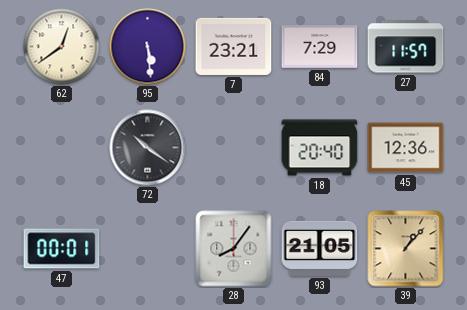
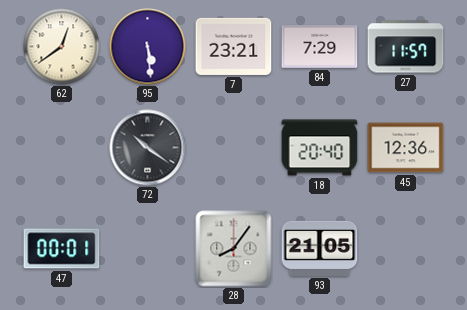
39: 1:07 -> none
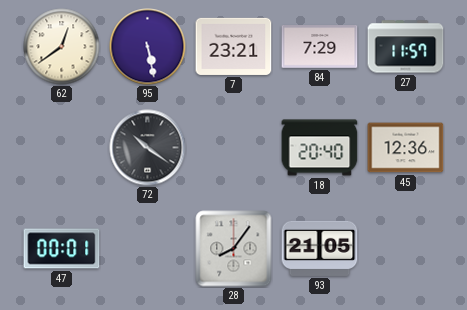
95: 5:29 -> 5:28
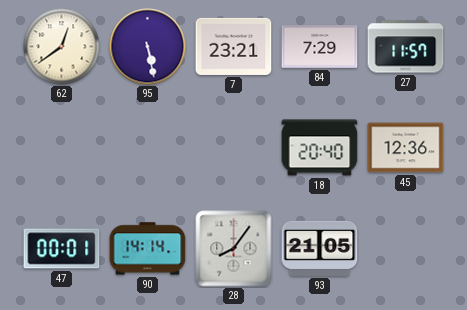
72: 10:21 -> none
90: none -> 14:14
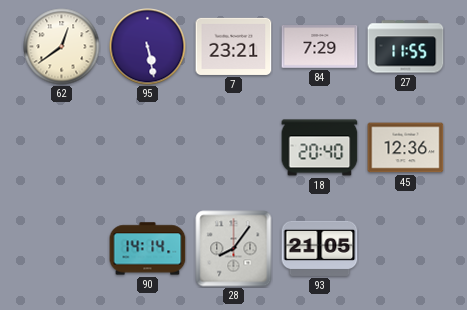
27: 11:57 -> 11:55
47: 00:01 -> none
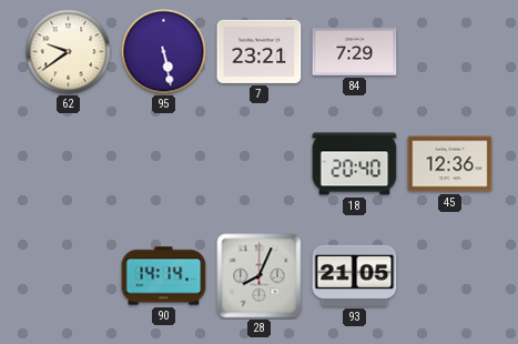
62: 12:39 -> 9:39
27: 11:55 -> none
28: 8:06 -> 8:04
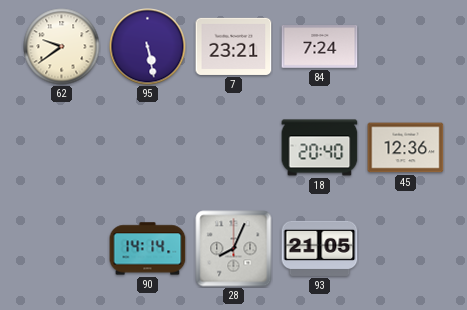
84: 7:29 -> 7:24
